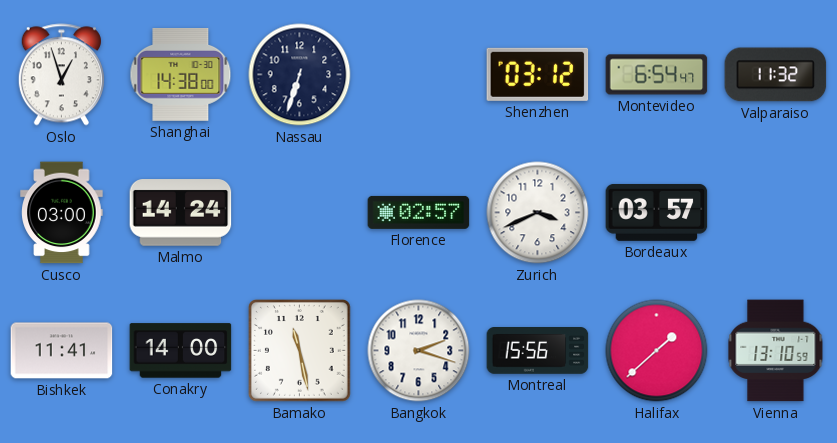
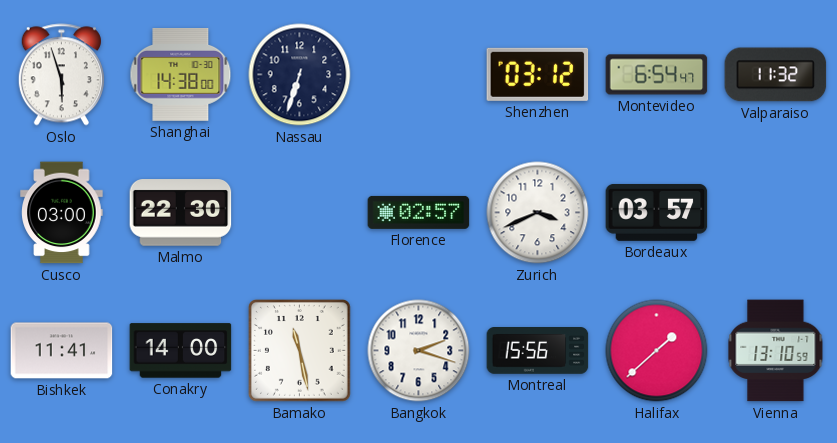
Oslo: 12:57 -> 5:57
Malmo: 14:24 -> 22:30
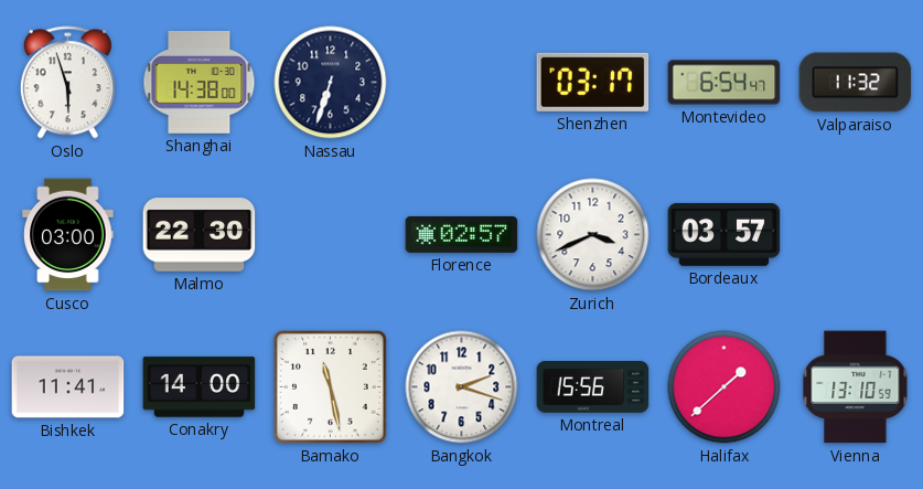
Shenzhen: 03:12 -> 03:17
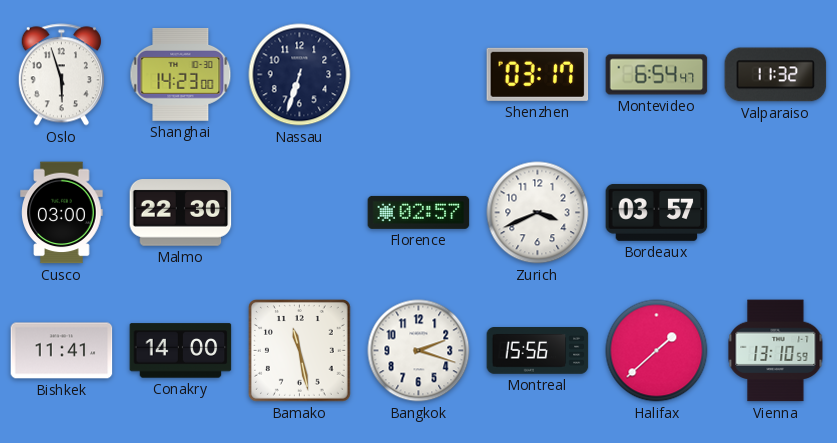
Shanghai: 14:38 -> 14:23
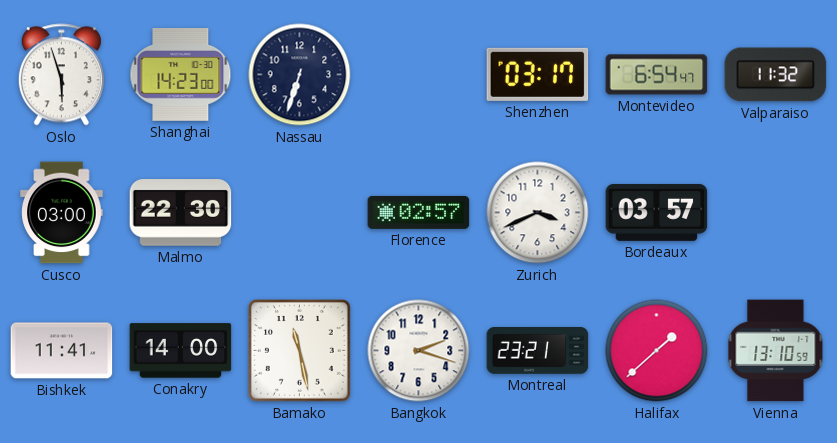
Montreal: 15:56 -> 23:21
